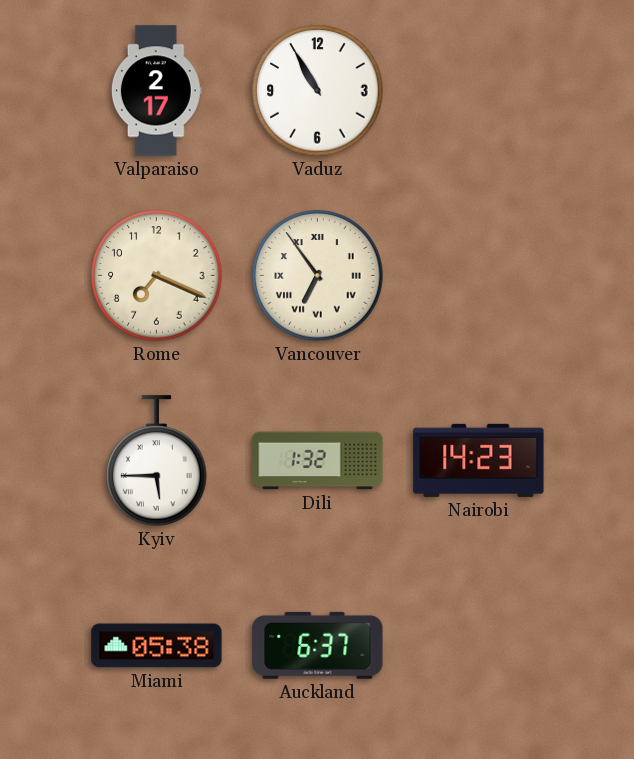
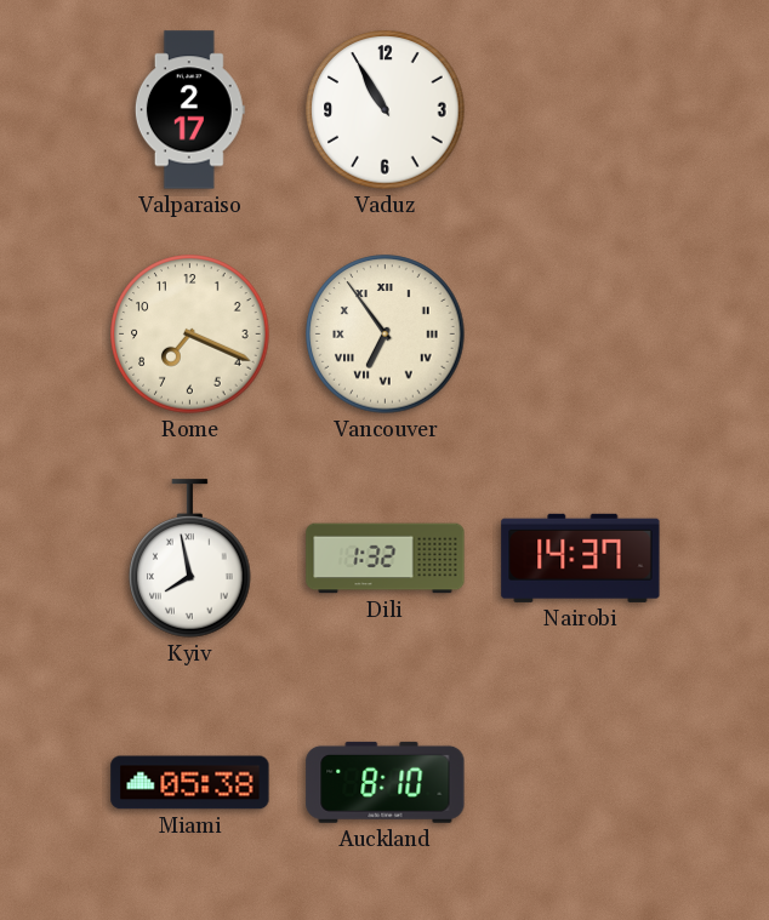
Kyiv: 5:45 -> 7:58
Nairobi: 14:23 -> 14:37
Auckland: 6:37 -> 8:10
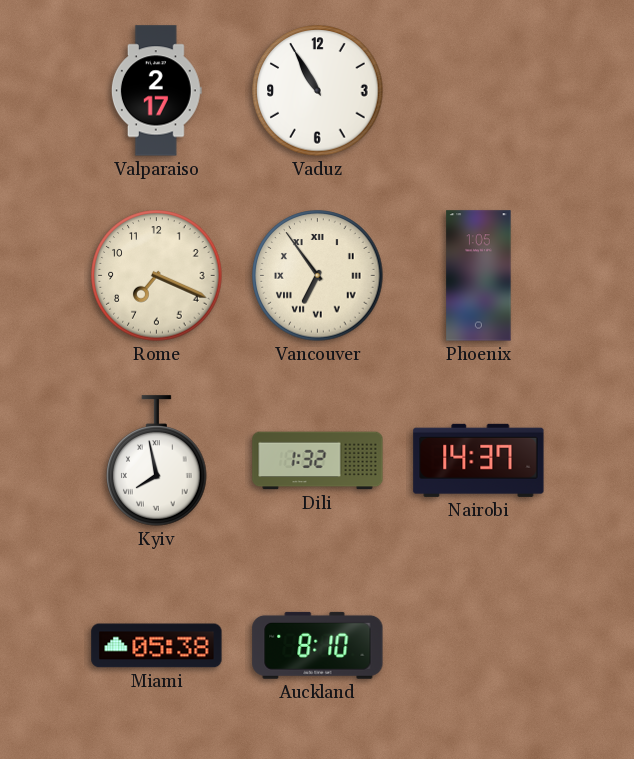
Phoenix: none -> 1:05
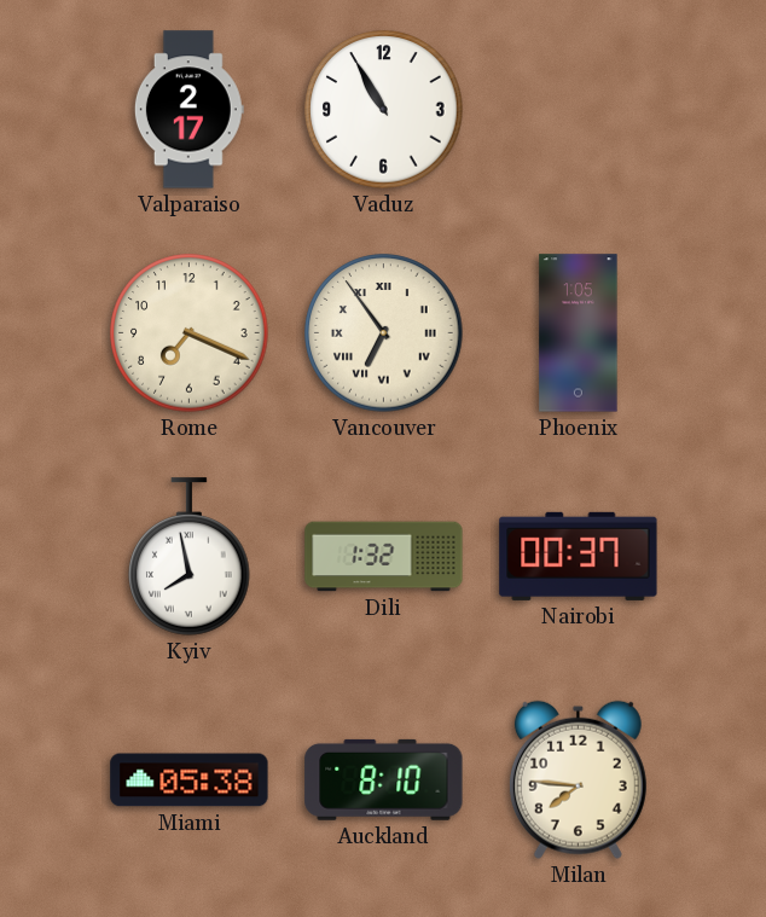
Nairobi: 14:37 -> 00:37
Milan: none -> 7:46
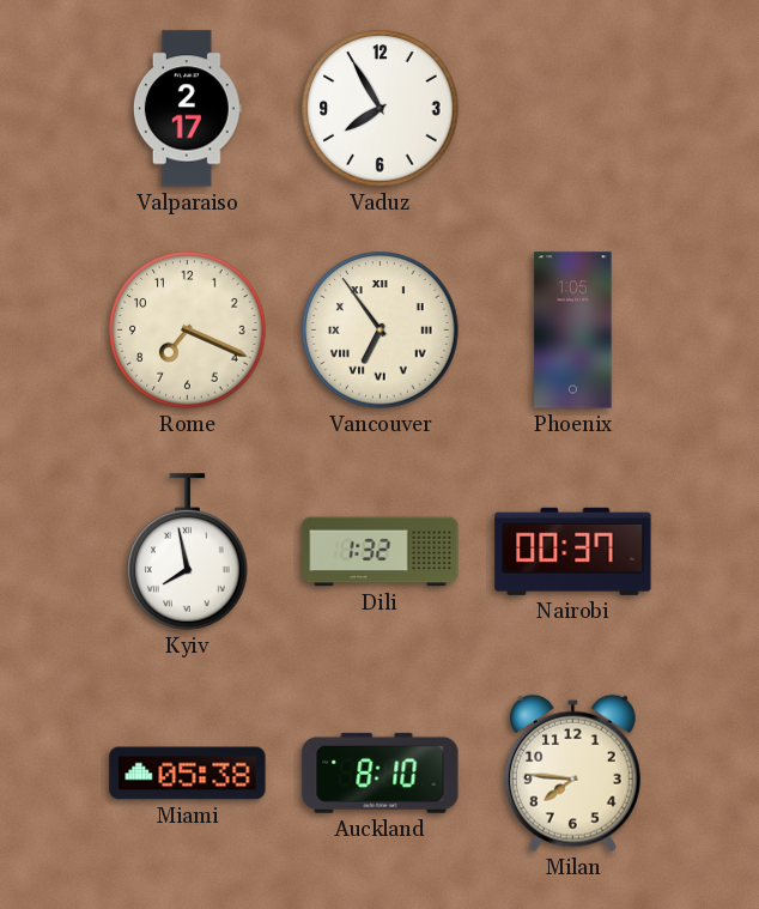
Vaduz: 10:55 -> 7:55
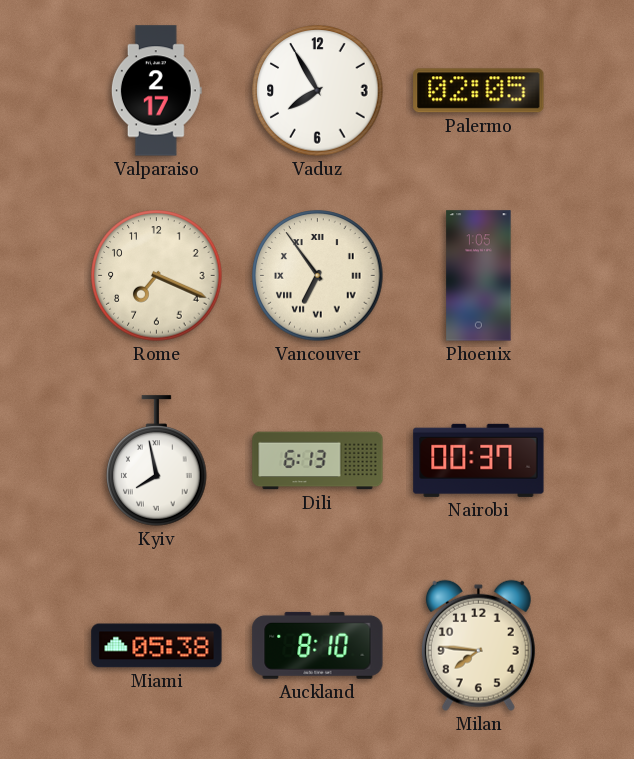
Palermo: none -> 02:05
Dili: 1:32 -> 6:13
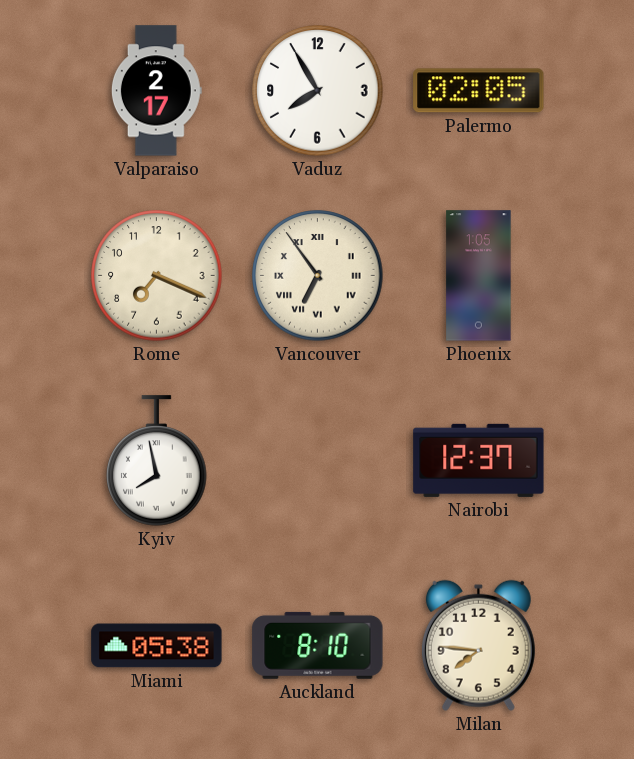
Dili: 6:13 -> none
Nairobi: 00:37 -> 12:37
